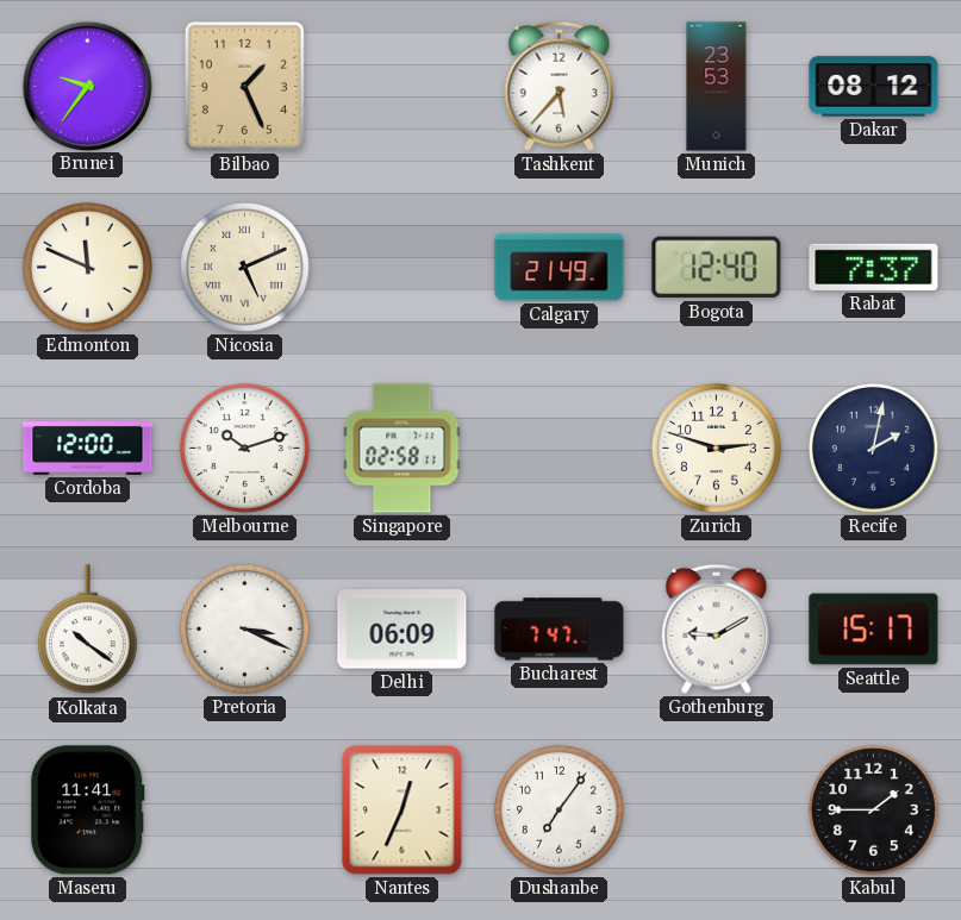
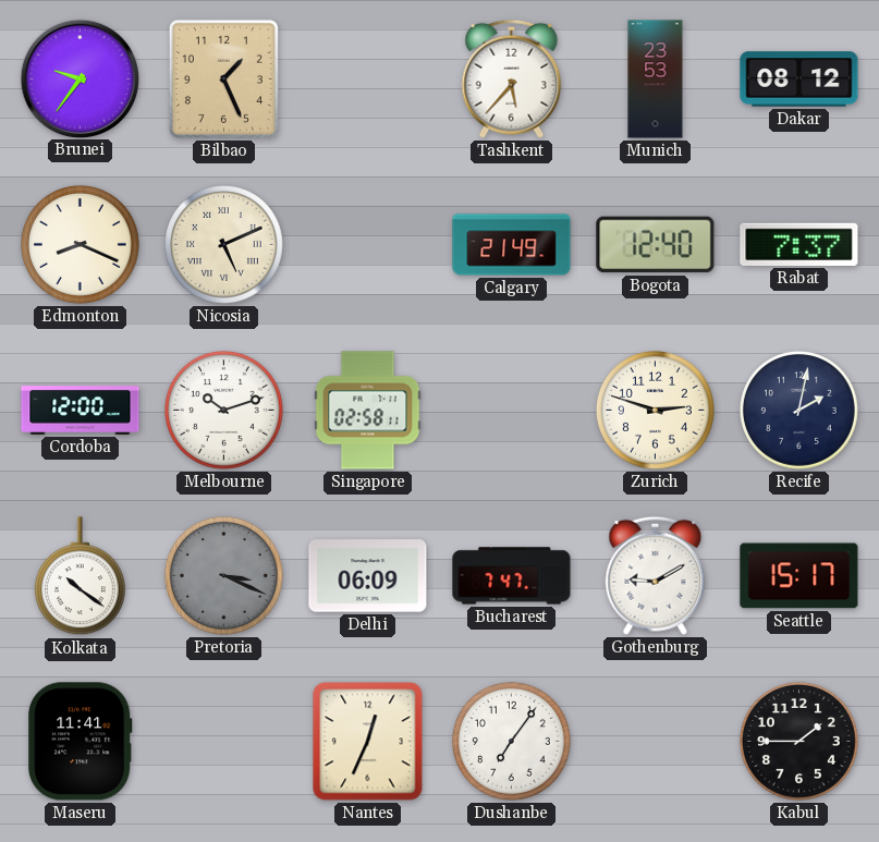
Edmonton: 11:49 -> 8:19
Pretoria dial: white -> grey
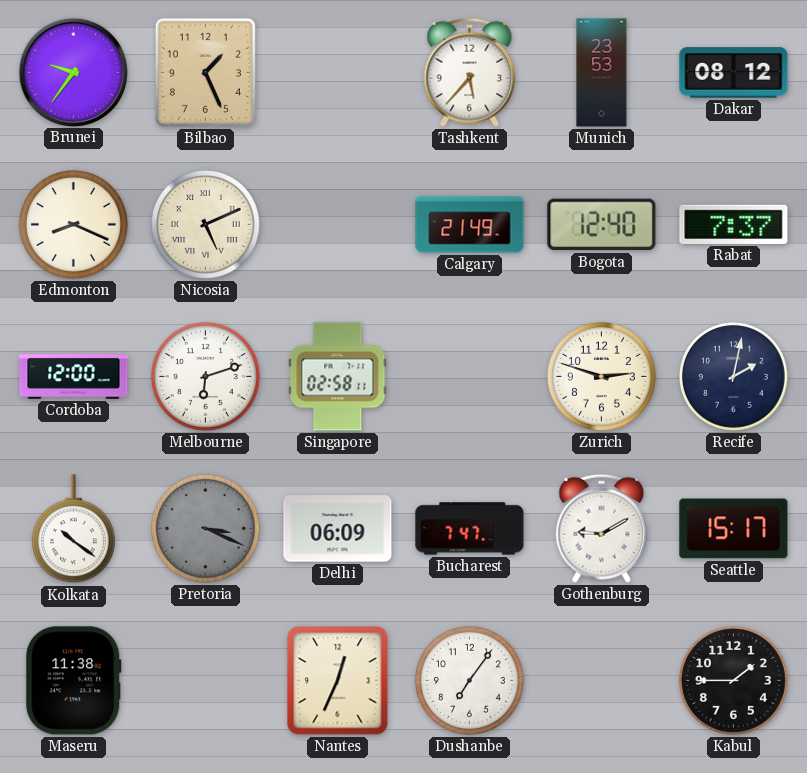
Melbourne: 10:12 -> 6:12
Maseru: 11:41 -> 11:38
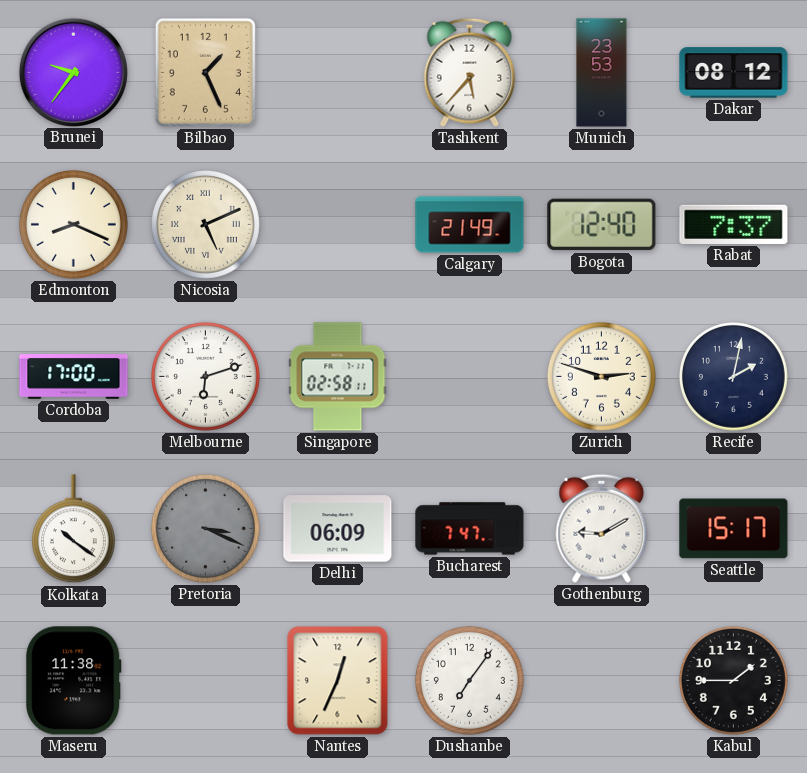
Cordoba: 12:00 -> 17:00
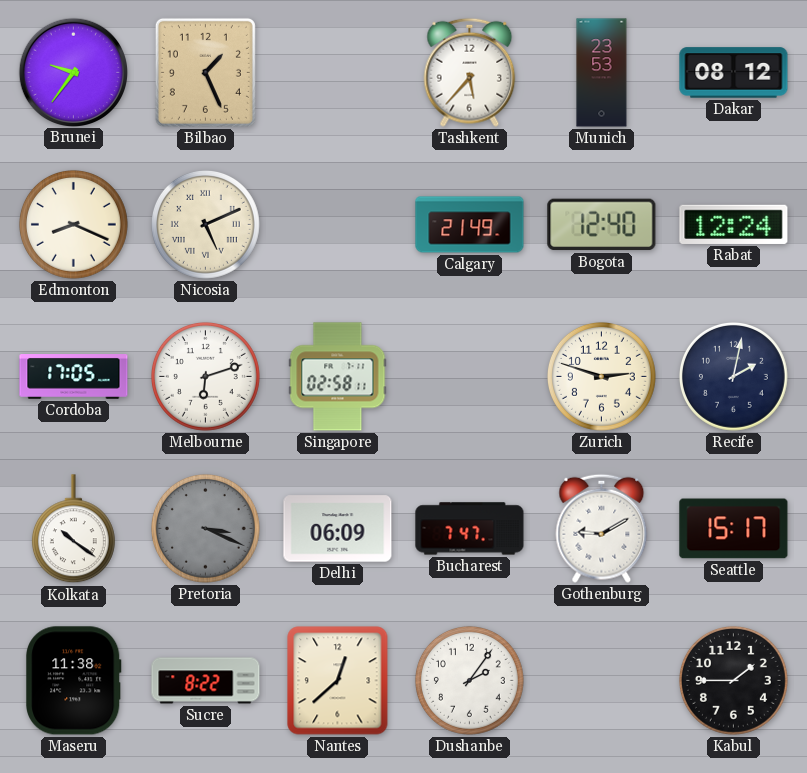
Rabat: 7:37 -> 12:24
Cordoba: 17:00 -> 17:05
Sucre: none -> 8:22
Nantes: 12:34 -> 12:38
Dushanbe: 7:06 -> 2:06
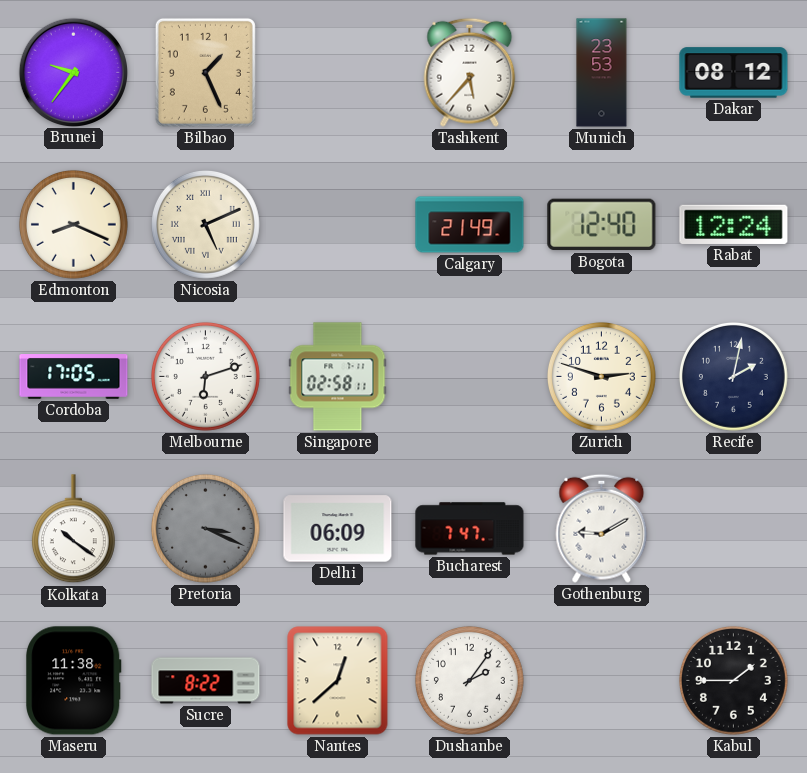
Seattle: 15:17 -> none
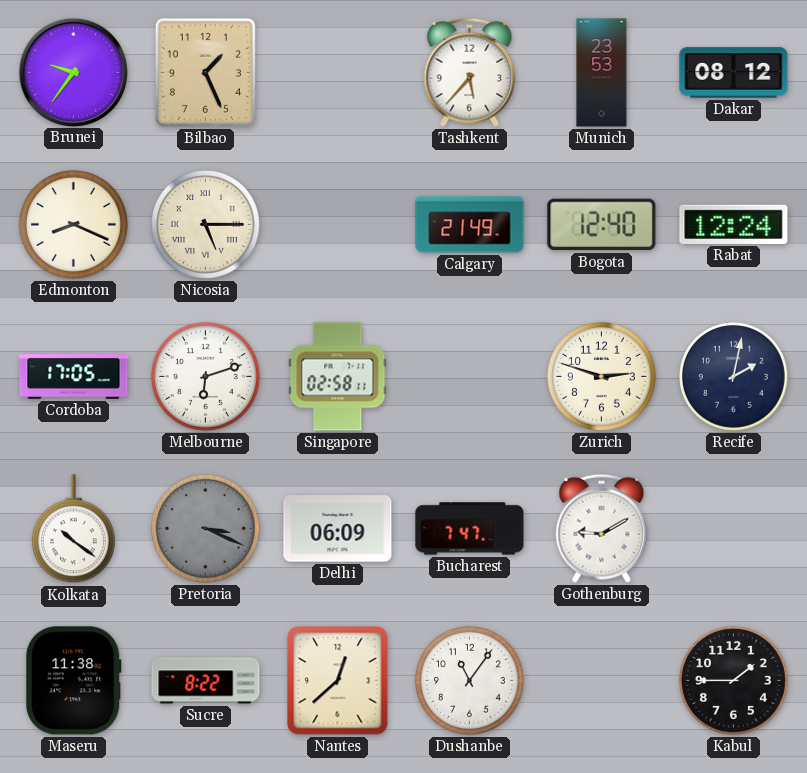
Nicosia: 5:11 -> 5:15
Dushanbe: 2:06 -> 11:06
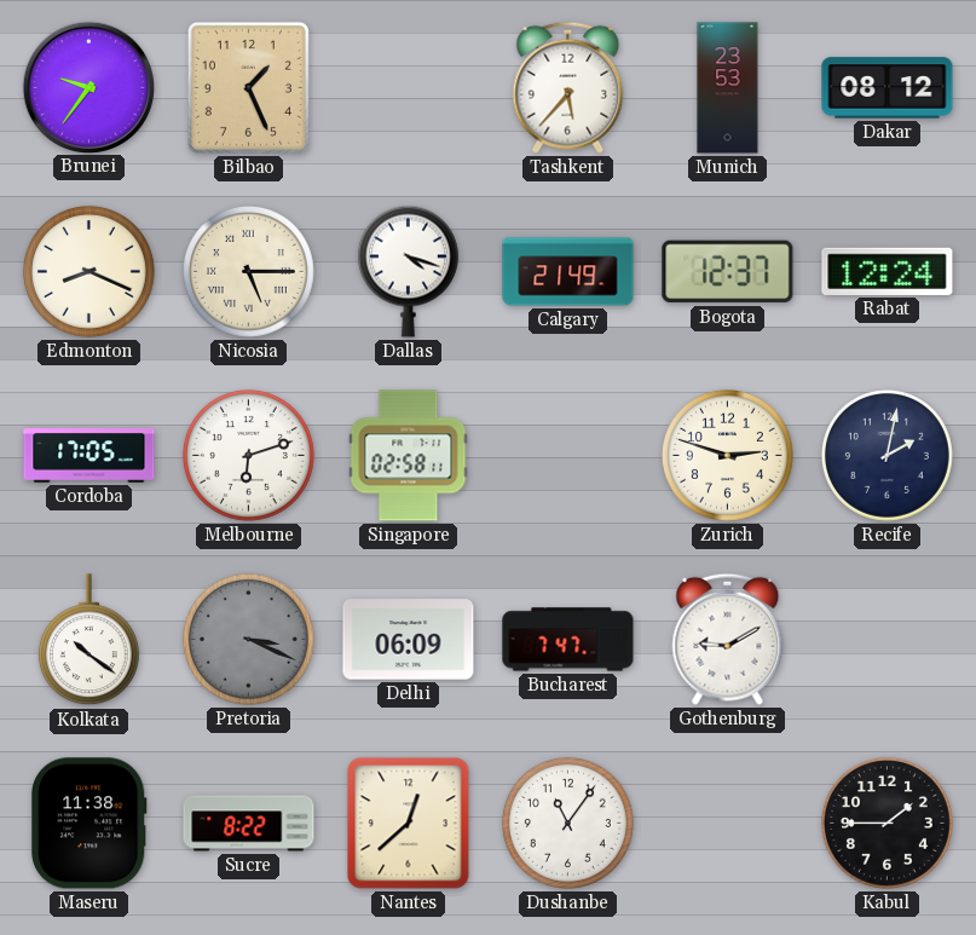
Dallas: none -> 4:18
Bogota: 12:40 -> 12:37
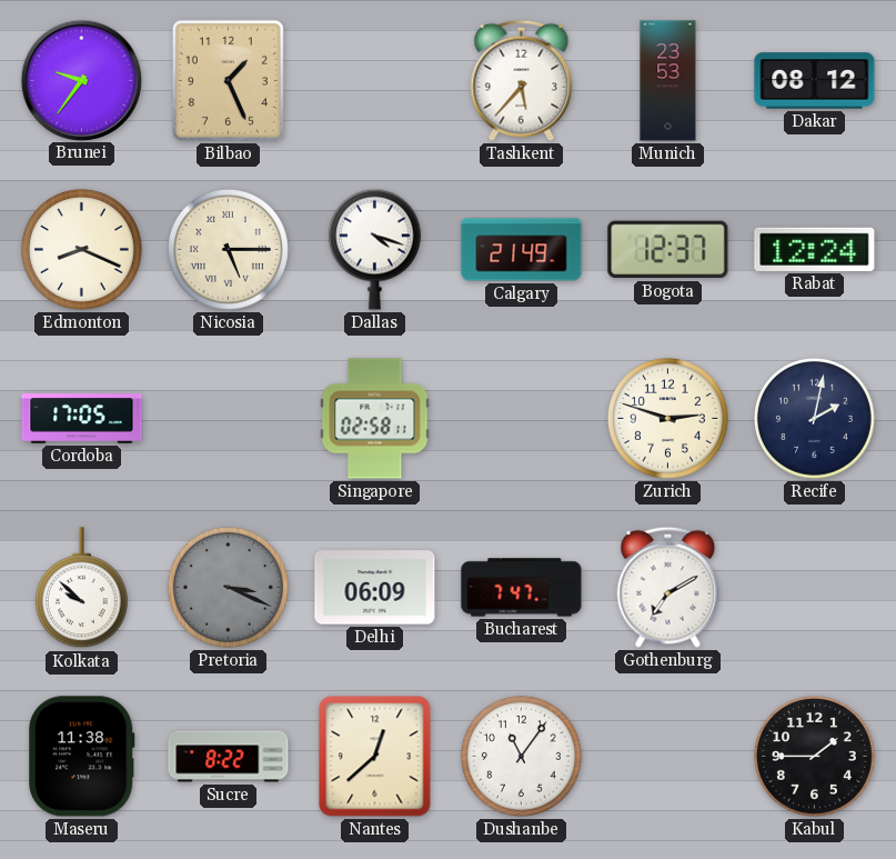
Melbourne: 6:12 -> none
Kolkata: 10:21 -> 9:52
Gothenburg: 9:10 -> 7:10
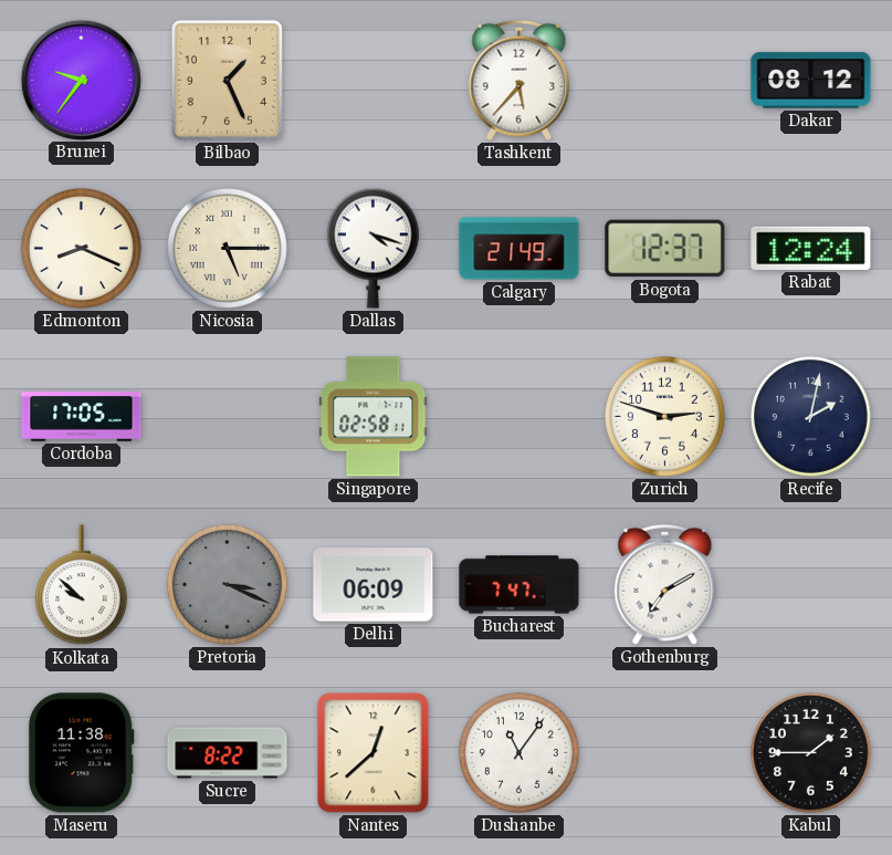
Munich: 23:53 -> none
